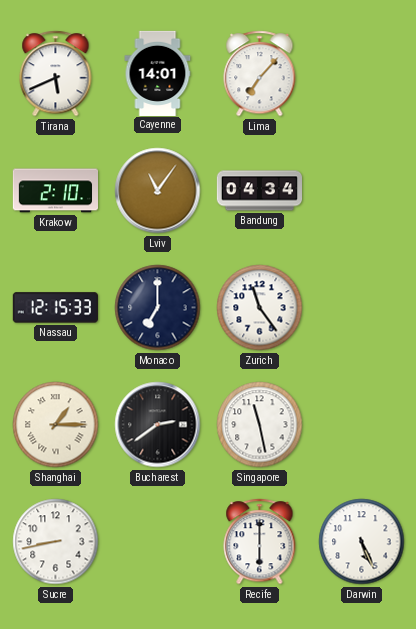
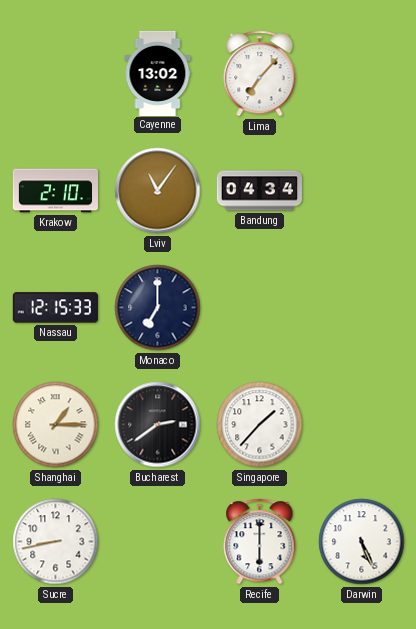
Tirana: 5:41 -> none
Cayenne: 14:01 -> 13:02
Zurich: 11:24 -> none
Singapore: 11:28 -> 1:37
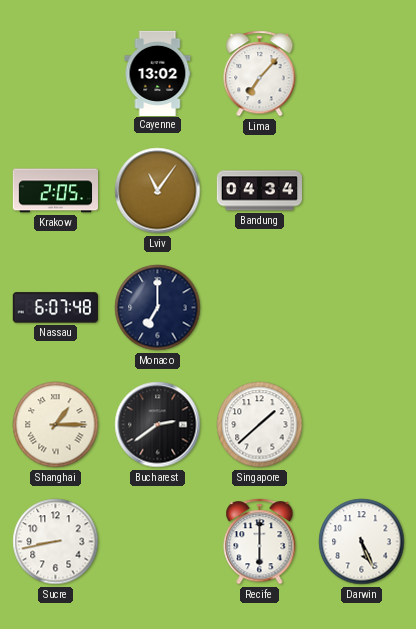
Krakow: 2:10 -> 2:05
Nassau: 12:15 -> 6:07
Singapore: 1:37 -> 1:38
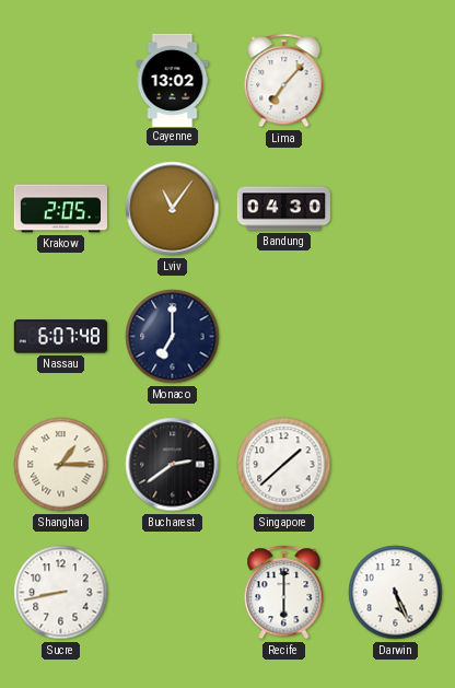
Bandung: 04:34 -> 04:30
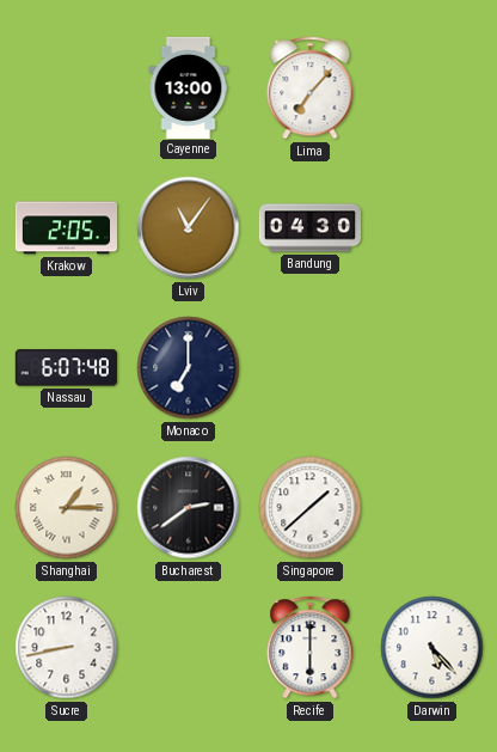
Cayenne: 13:02 -> 13:00
Darwin: 5:26 -> 5:23
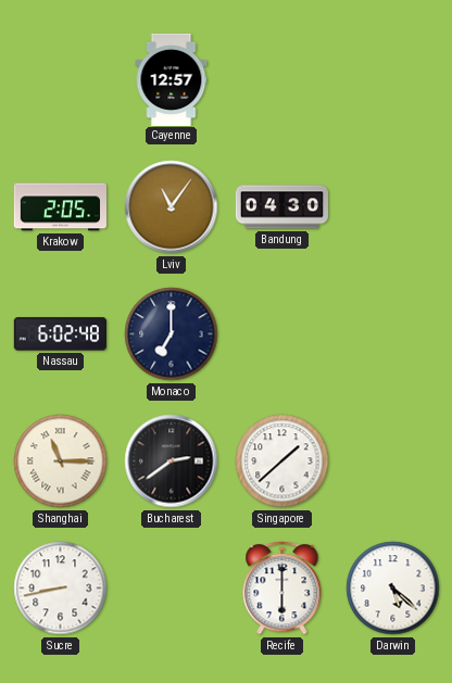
Cayenne: 13:00 -> 12:57
Lima: 7:07 -> none
Nassau: 6:07 -> 6:02
Shanghai: 1:15 -> 11:15
Darwin: 5:23 -> 5:22
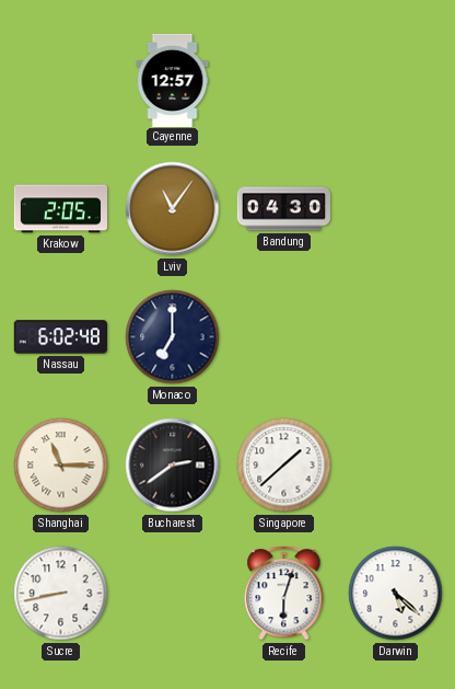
Recife: 6:00 -> 6:03
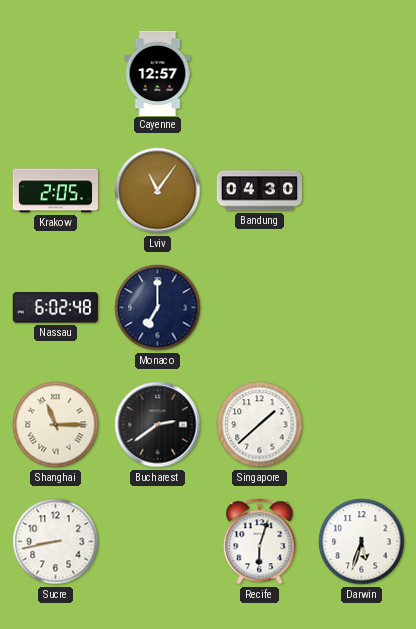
Darwin: 5:22 -> 5:33
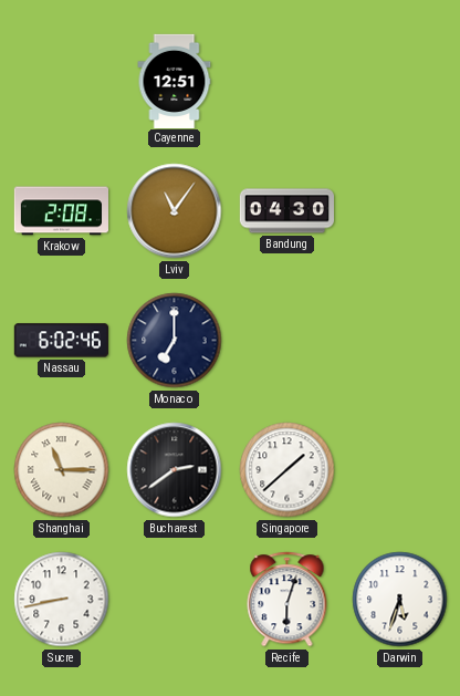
Cayenne: 12:57 -> 12:51
Krakow: 2:05 -> 2:08
Nassau: 6:02:48 -> 6:02:46
